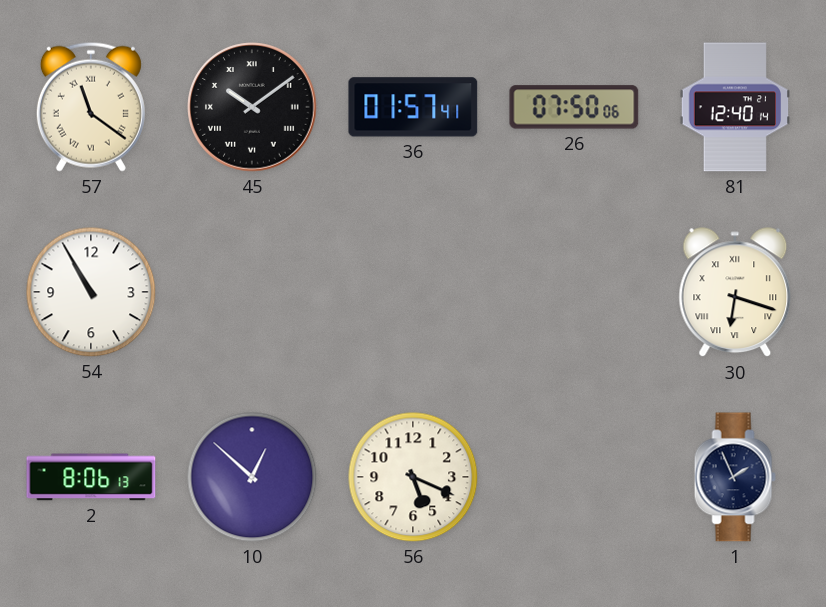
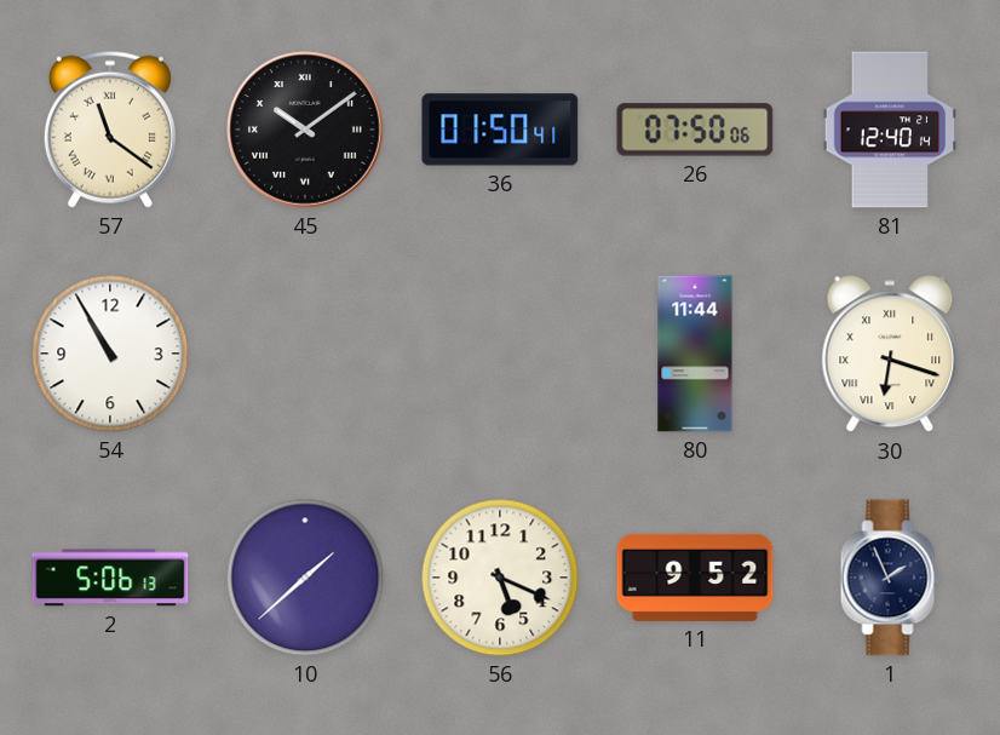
36: 01:57 -> 01:50
80: none -> 11:44
2: 8:06 -> 5:06
10: 12:52 -> 1:38
11: none -> 9:52
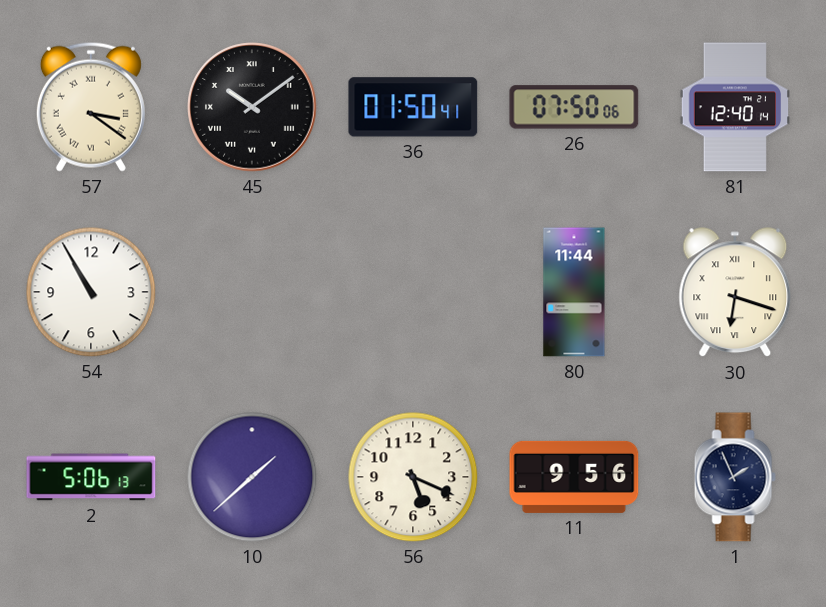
57: 11:21 -> 3:21
11: 9:52 -> 9:56
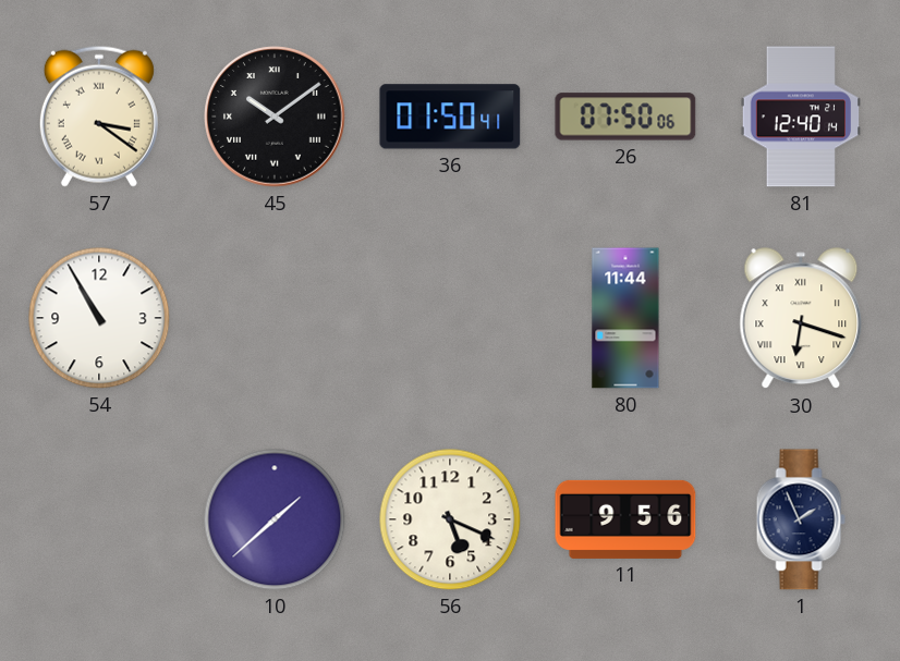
2: 5:06 -> none
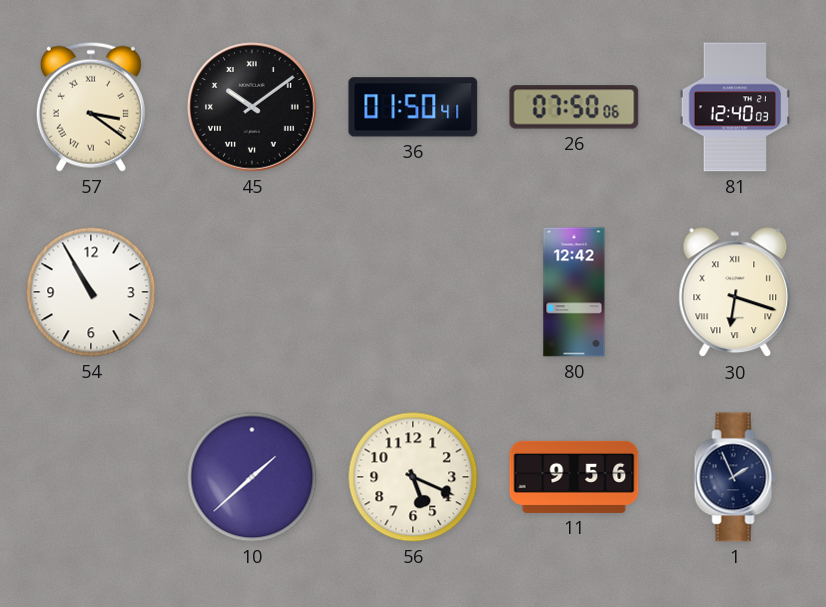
81: 12:40:14 -> 12:40:03
80: 11:44 -> 12:42
